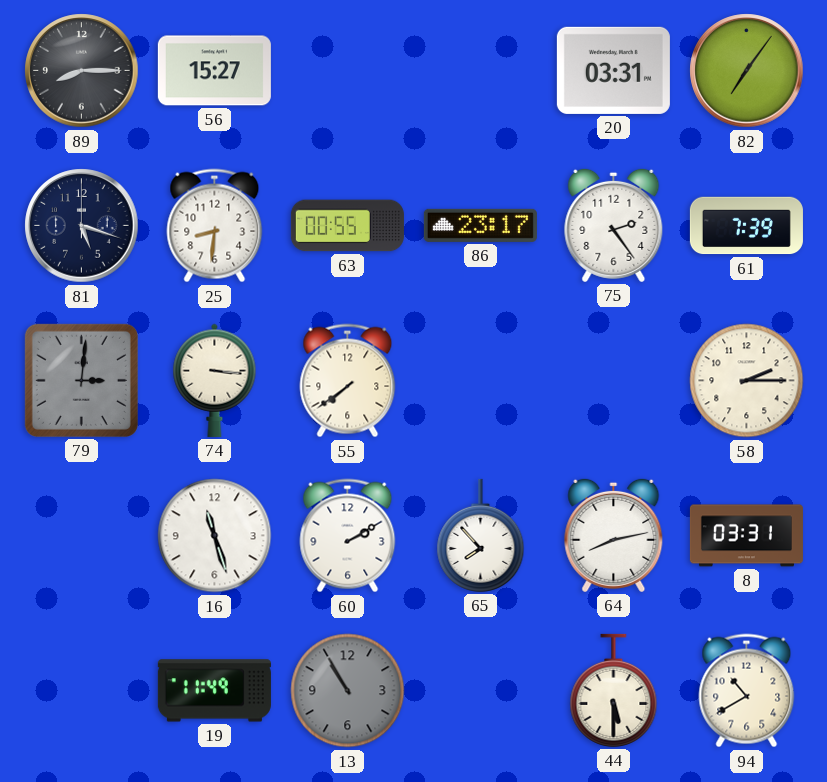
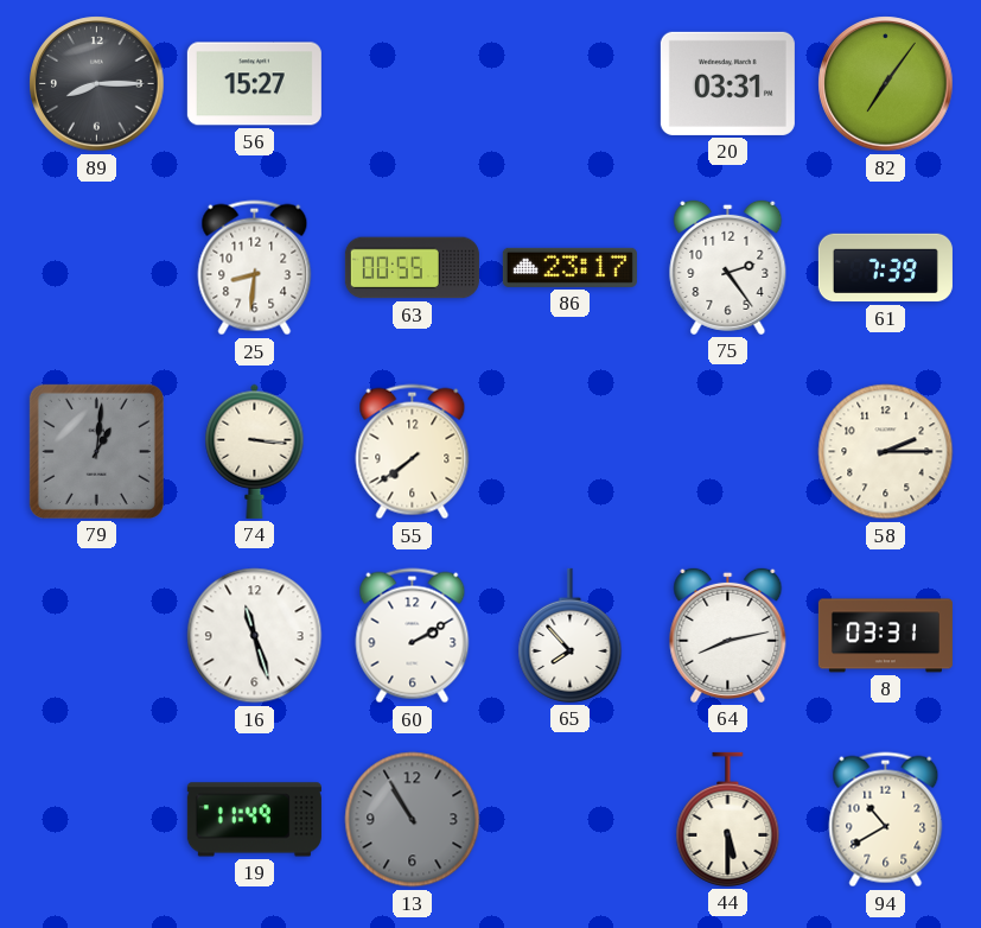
81: 5:18 -> none
79: 3:01 -> 1:01
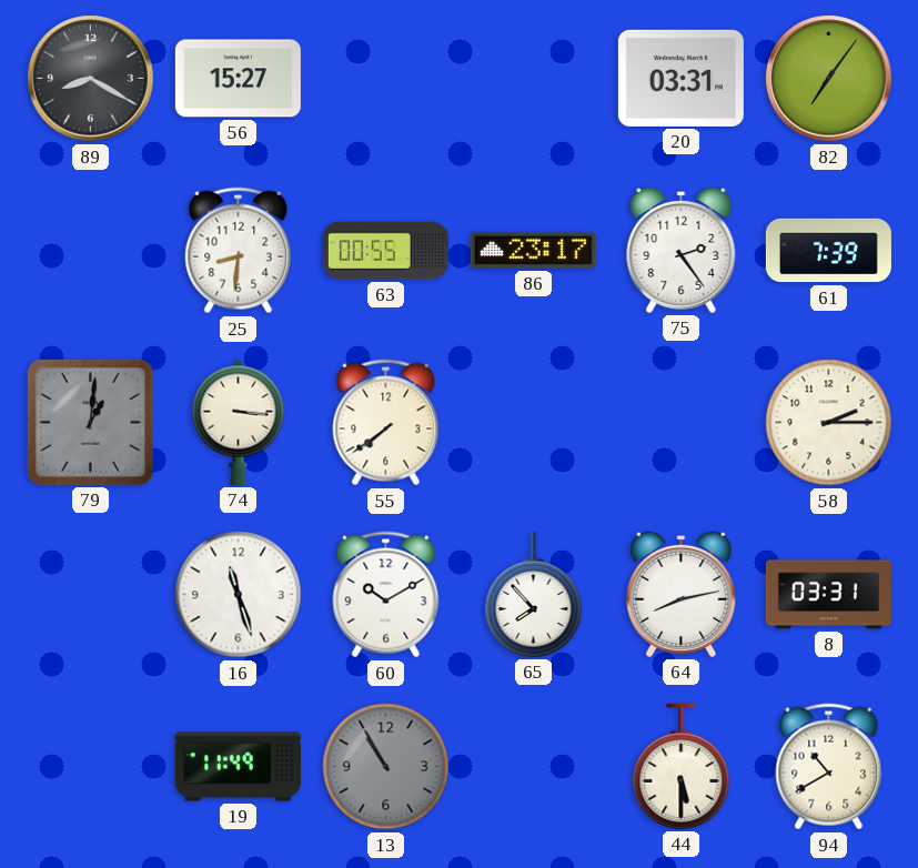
89: 8:15 -> 8:20
60: 2:10 -> 10:10
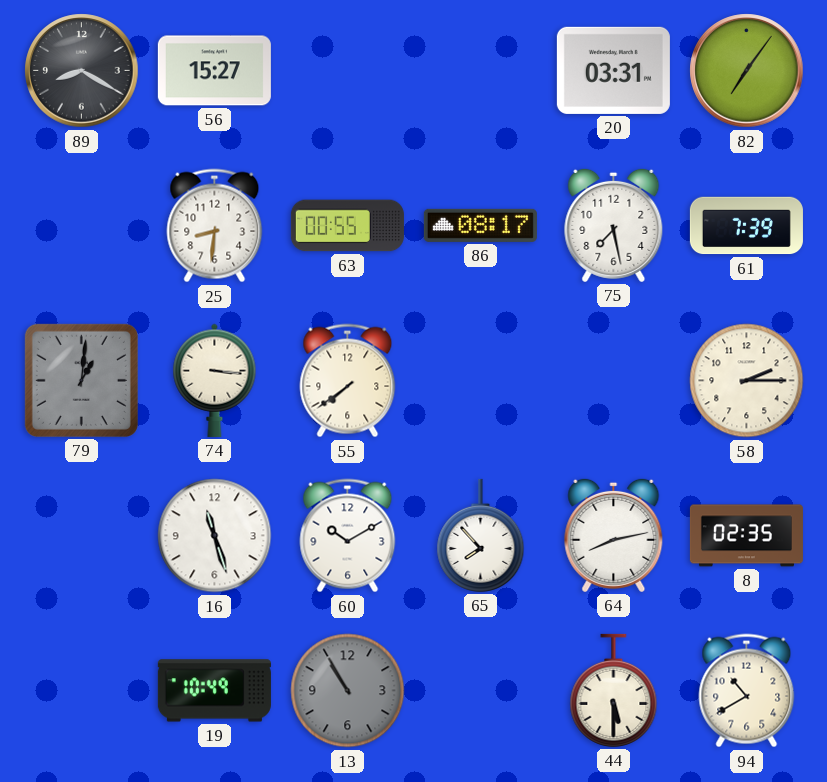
86: 23:17 -> 08:17
75: 2:24 -> 7:28
8: 03:31 -> 02:35
19: 11:49 -> 10:49
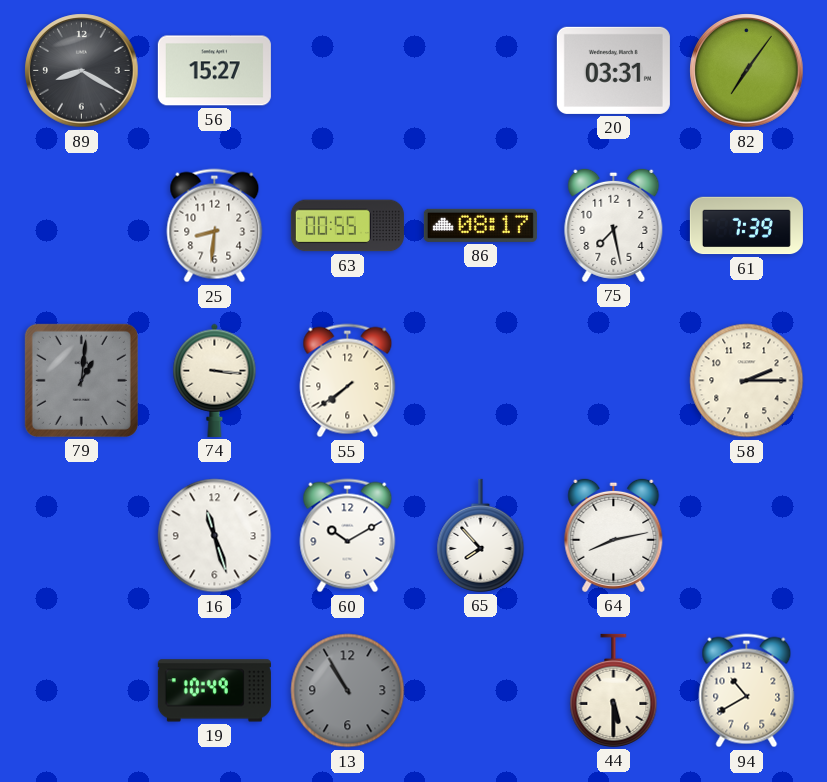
8: 02:35 -> none
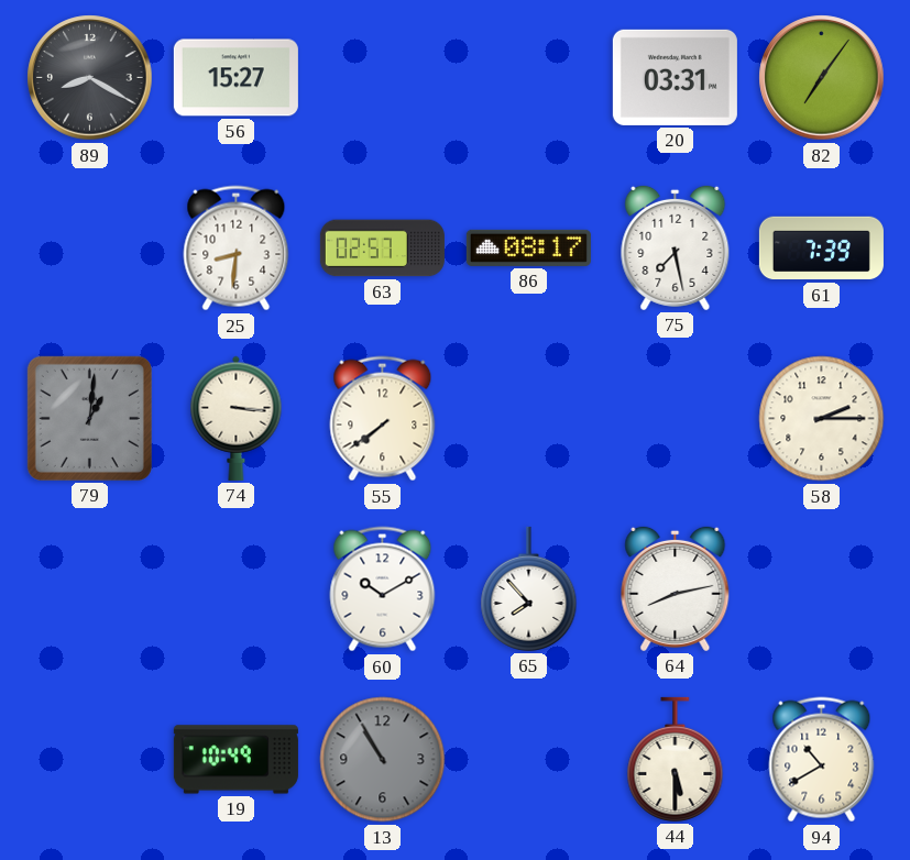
63: 00:55 -> 02:57
16: 11:27 -> none
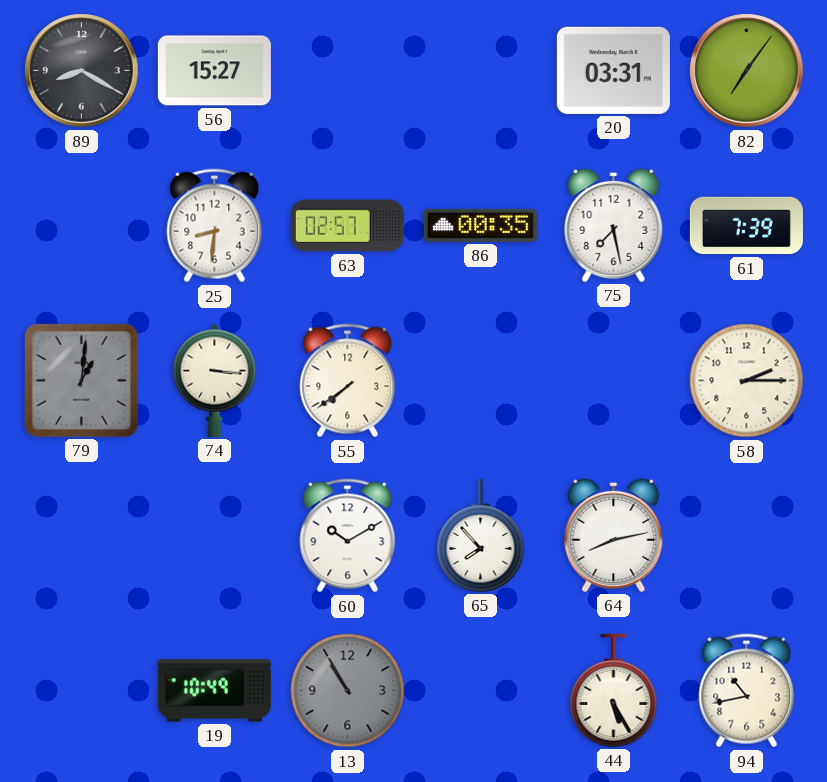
86: 08:17 -> 00:35
44: 5:30 -> 5:25
94: 10:40 -> 10:43
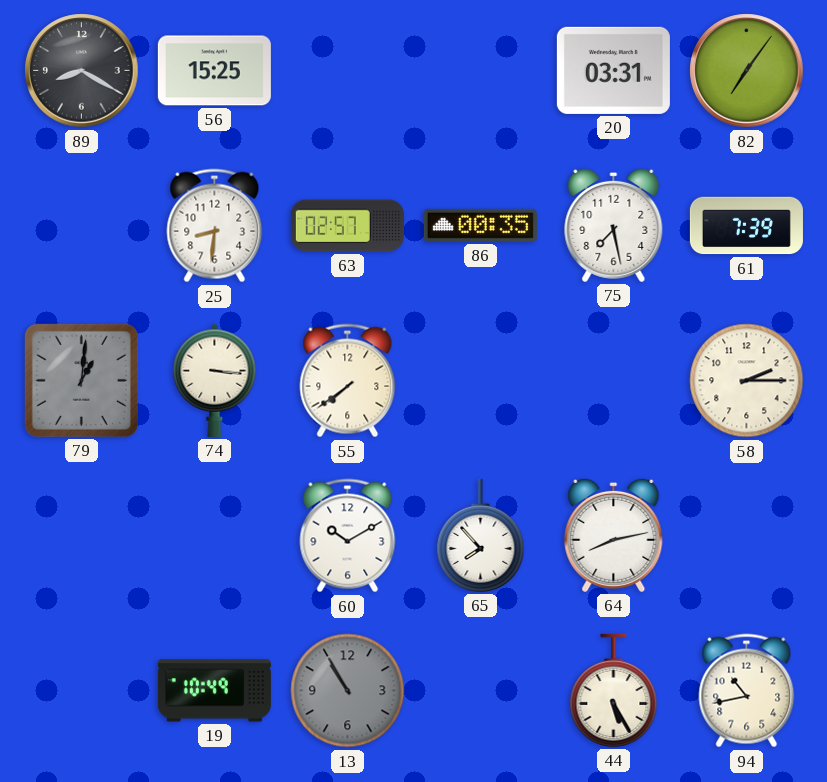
56: 15:27 -> 15:25
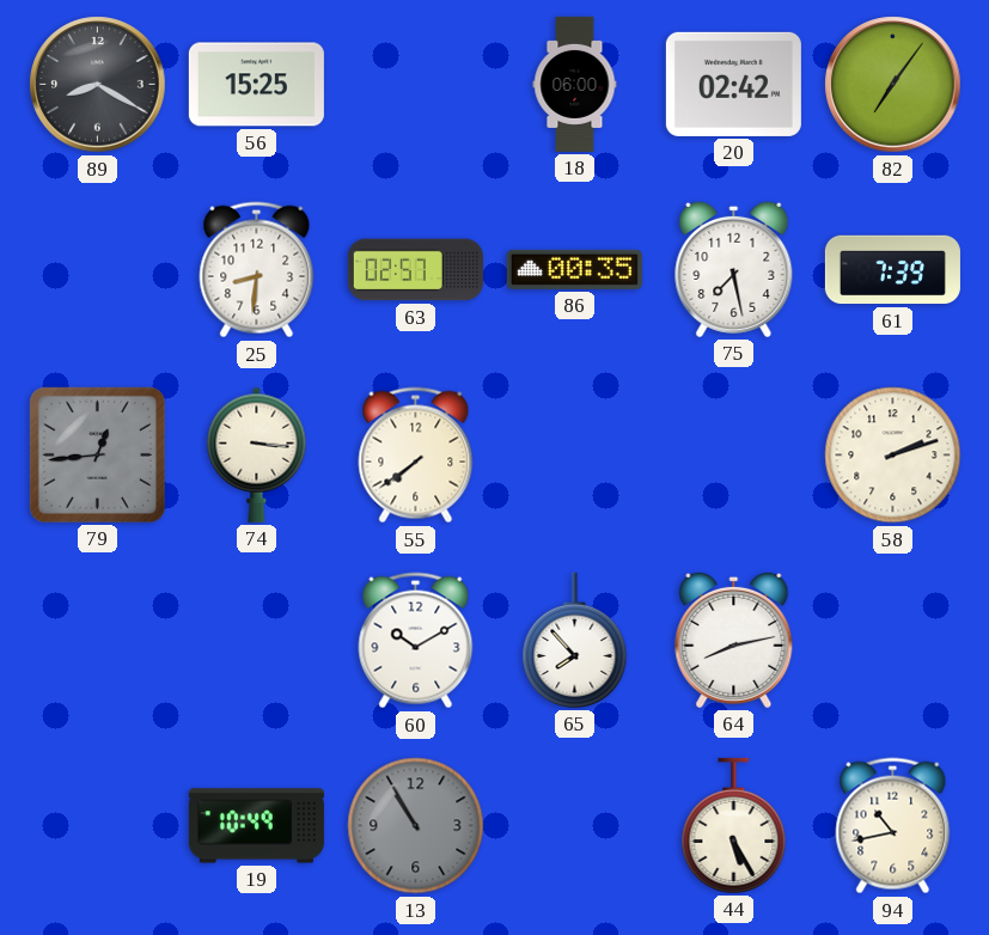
18: none -> 06:00
20: 03:31 -> 02:42
79: 1:01 -> 12:44
58: 2:15 -> 2:12
